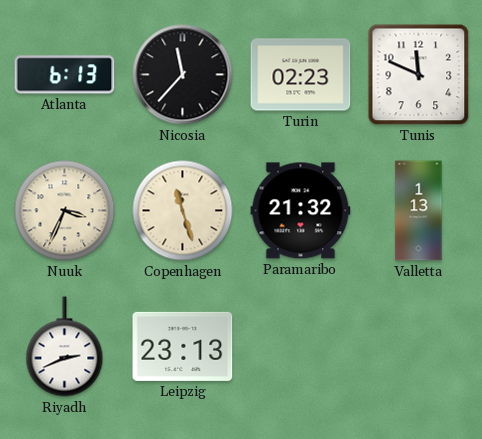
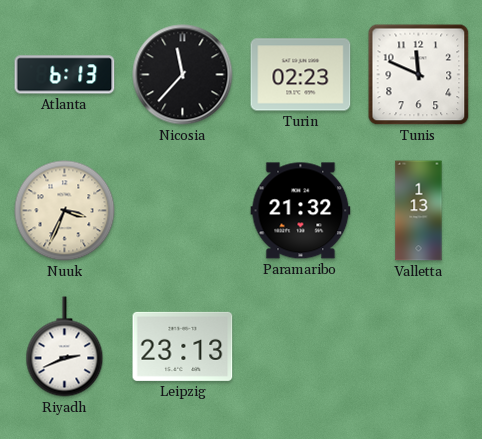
Copenhagen: 11:27 -> none
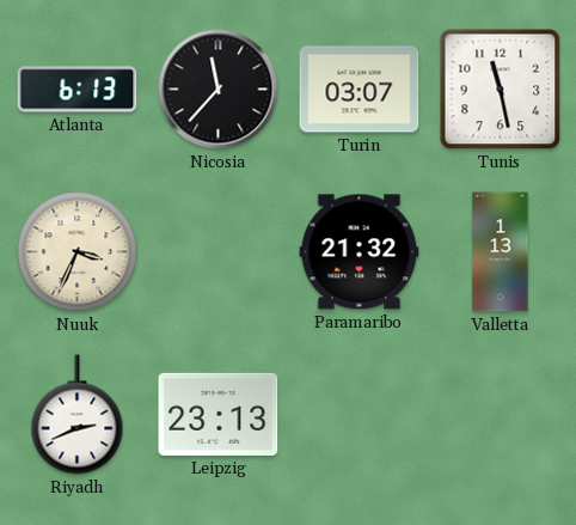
Turin: 02:23 -> 03:07
Tunis: 11:49 -> 11:28
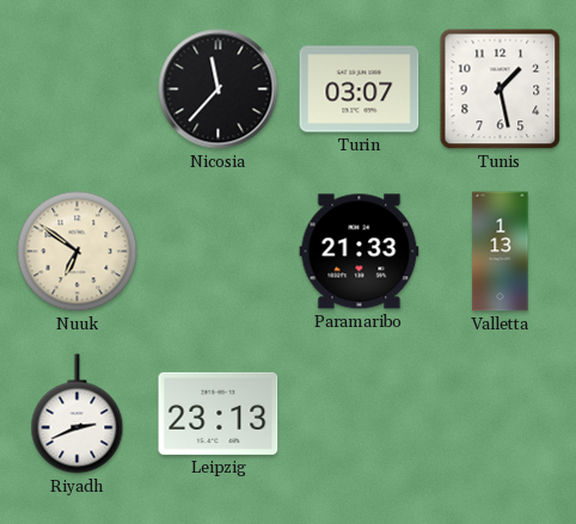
Atlanta: 6:13 -> none
Tunis: 11:28 -> 1:28
Nuuk: 3:34 -> 6:51
Paramaribo: 21:32 -> 21:33
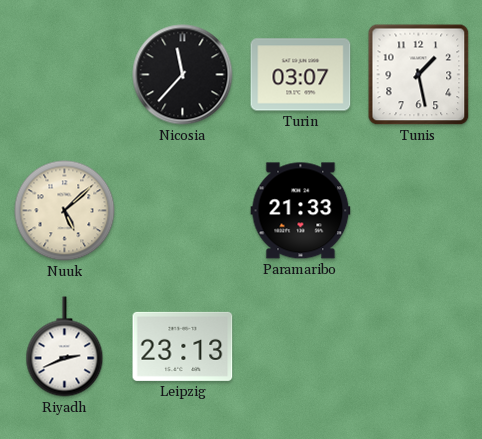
Nuuk: 6:51 -> 5:08
Valletta: 1:13 -> none
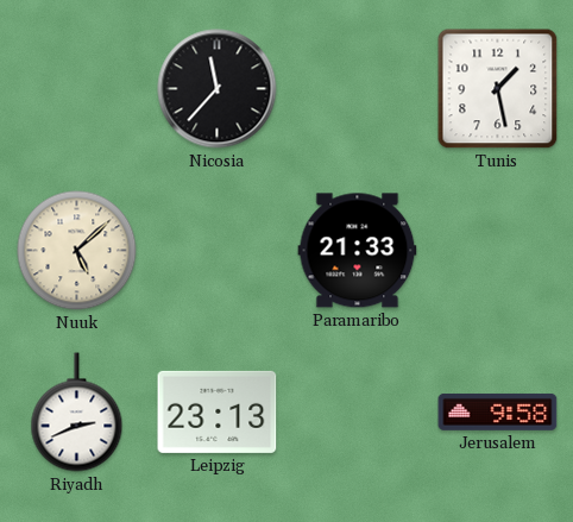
Turin: 03:07 -> none
Jerusalem: none -> 9:58
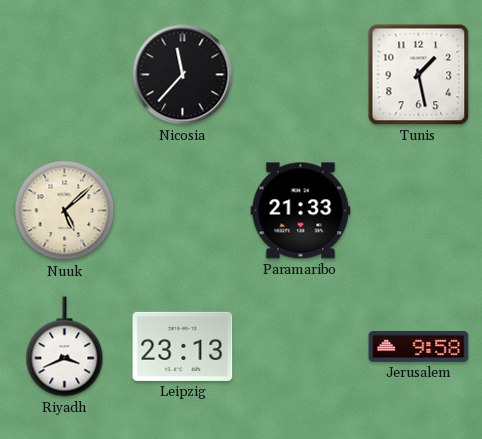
Riyadh: 2:41 -> 3:41
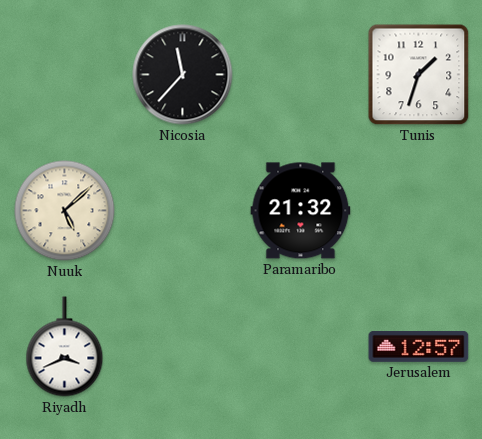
Tunis: 1:28 -> 1:33
Paramaribo: 21:33 -> 21:32
Leipzig: 23:13 -> none
Jerusalem: 9:58 -> 12:57
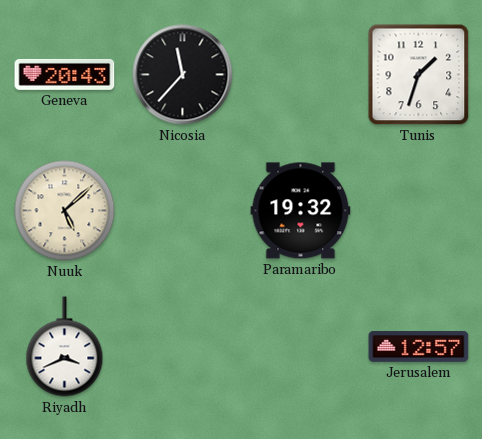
Geneva: none -> 20:43
Paramaribo: 21:32 -> 19:32
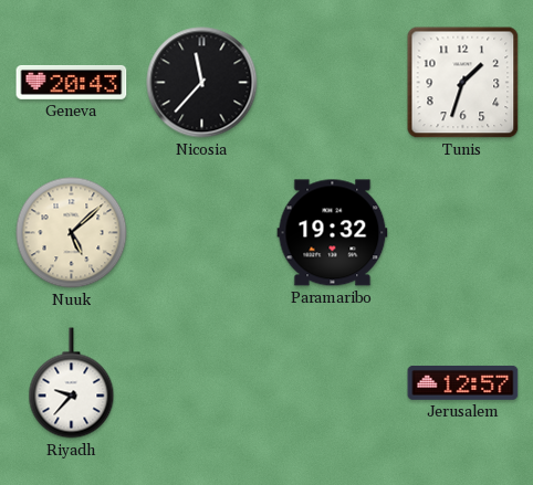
Riyadh: 3:41 -> 9:37
